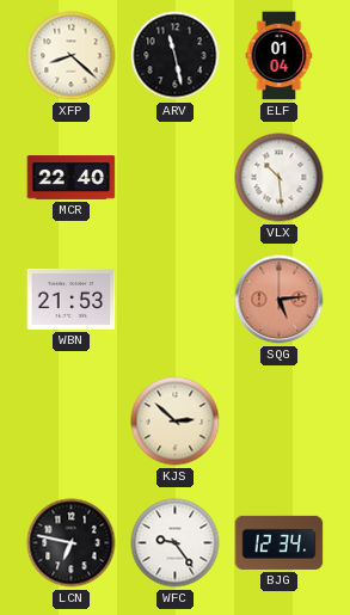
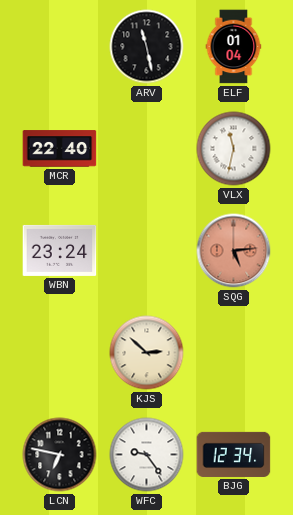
XFP: 8:22 -> none
VLX: 10:29 -> 11:32
WBN: 21:53 -> 23:24
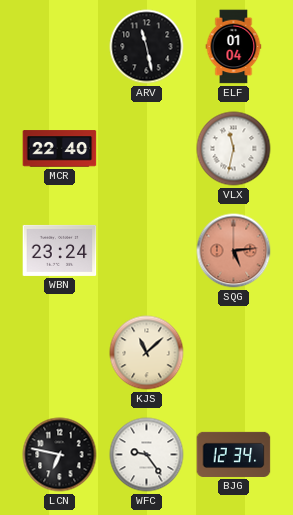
KJS: 2:52 -> 11:08
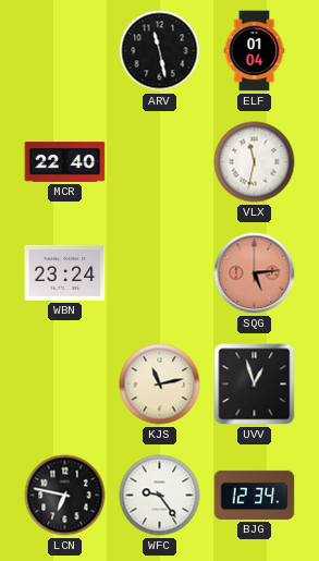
KJS: 11:08 -> 11:13
UVV: none -> 12:57
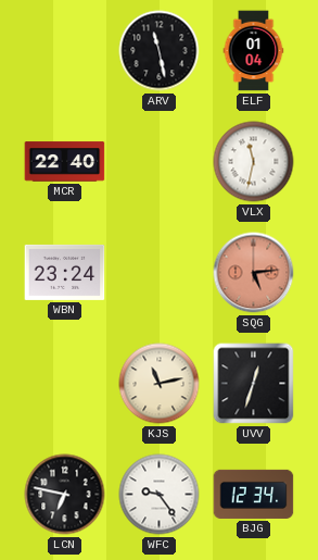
UVV: 12:57 -> 12:33
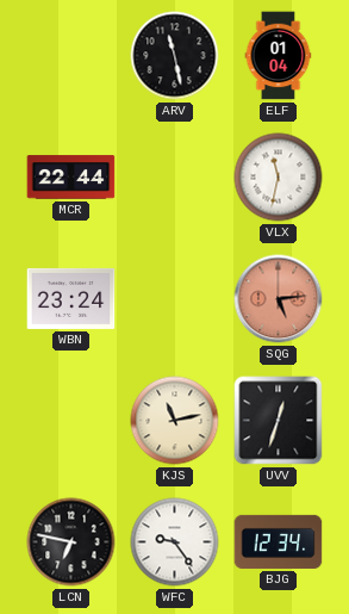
MCR: 22:40 -> 22:44
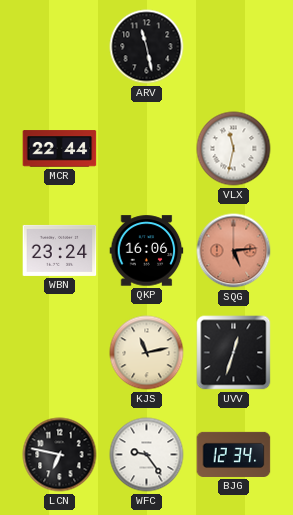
ELF: 01:04 -> none
QKP: none -> 16:06
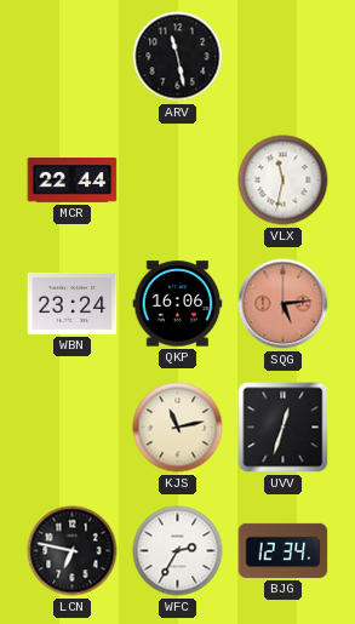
WFC: 9:24 -> 2:35
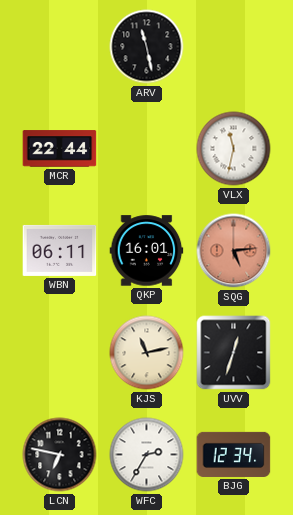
WBN: 23:24 -> 06:11
QKP: 16:06 -> 16:01
